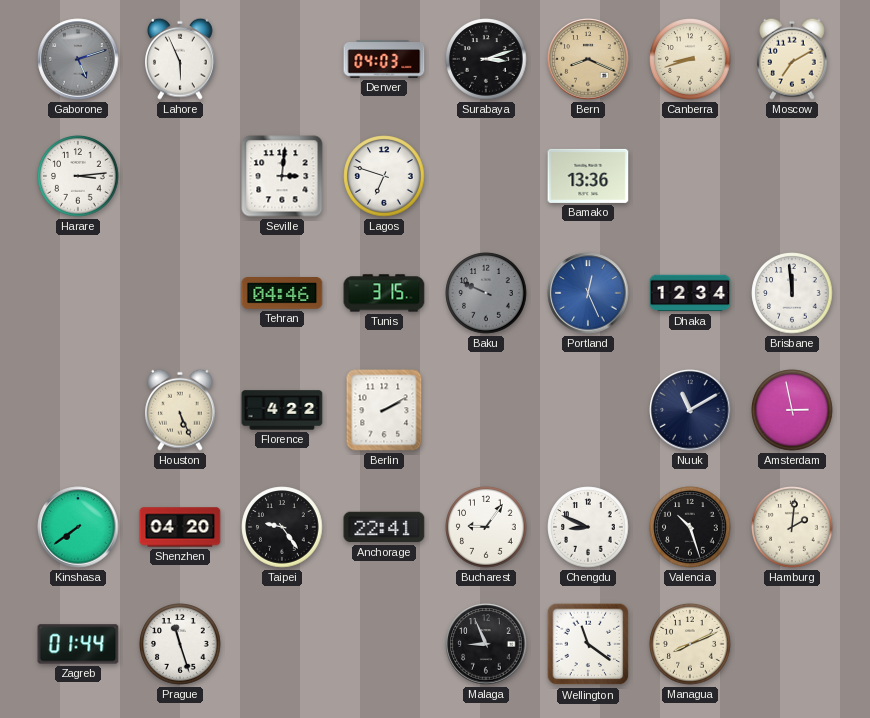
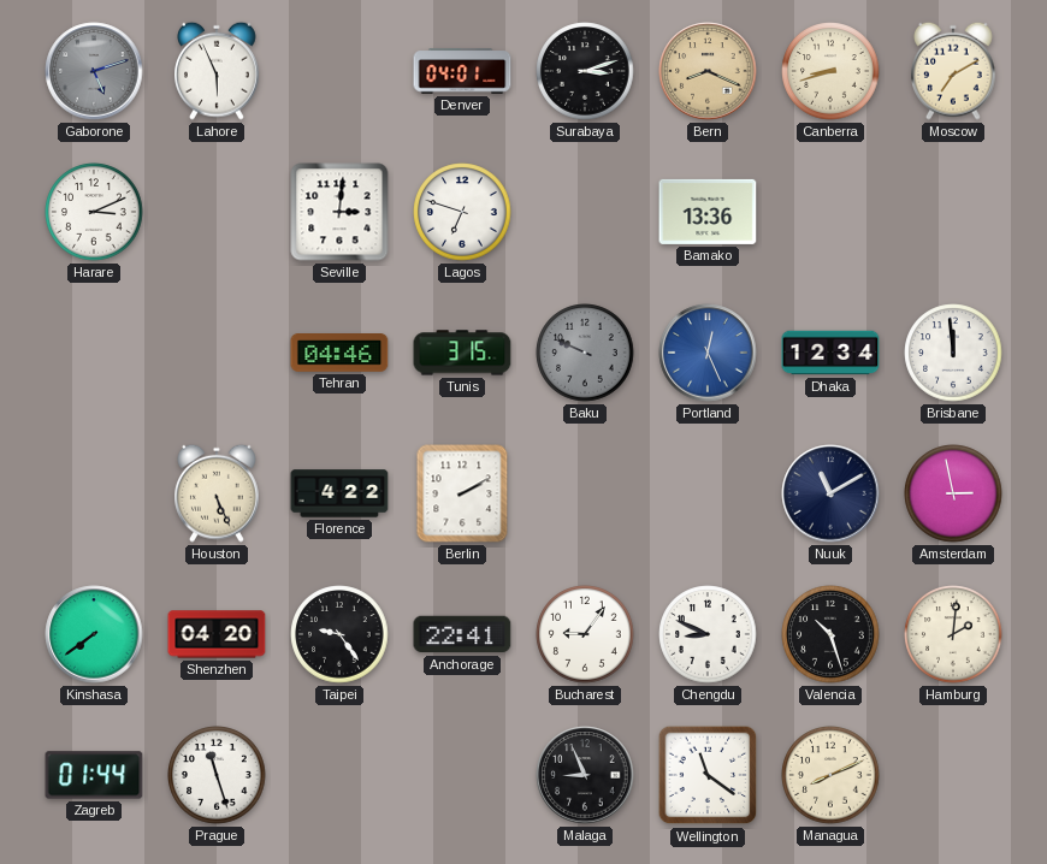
Denver: 04:03 -> 04:01
Harare: 3:14 -> 3:11
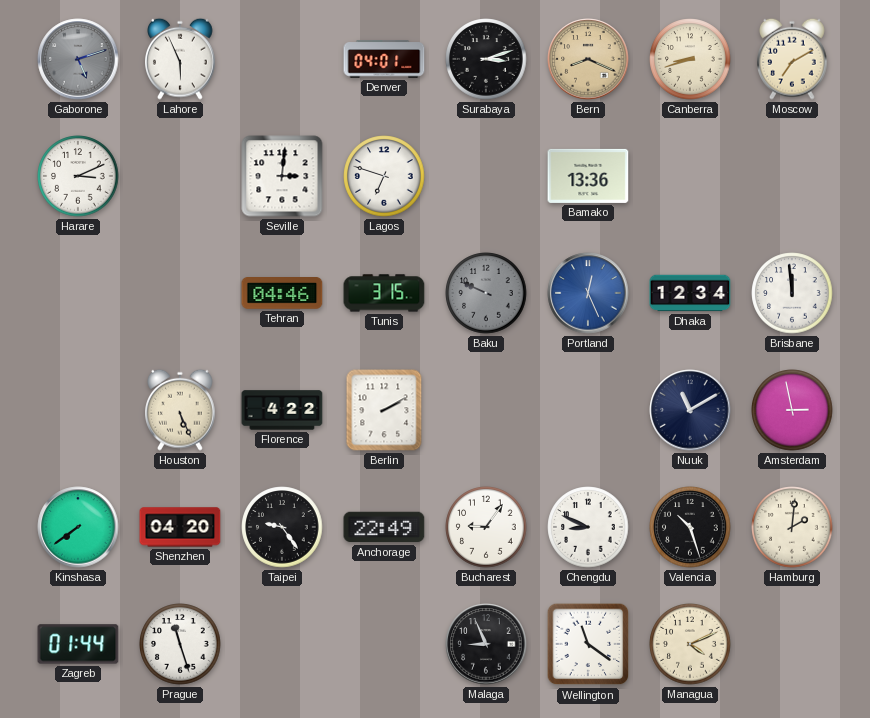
Anchorage: 22:41 -> 22:49
Managua: 8:11 -> 4:11
